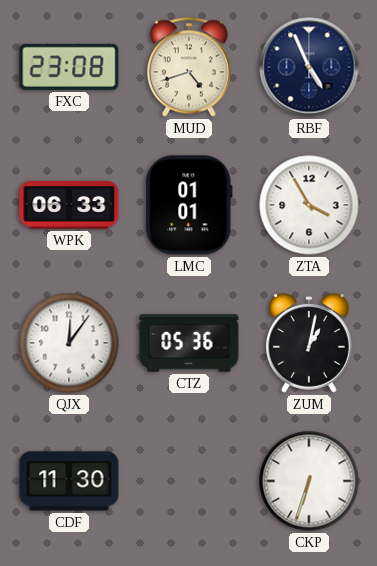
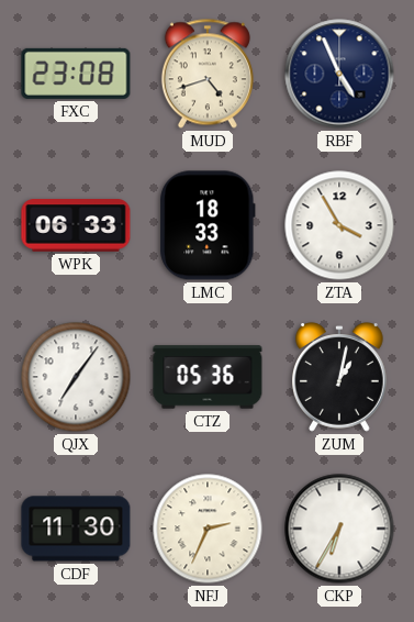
LMC: 01:01 -> 18:33
QJX: 12:06 -> 7:06
NFJ: none -> 2:34
CKP: 6:33 -> 6:35
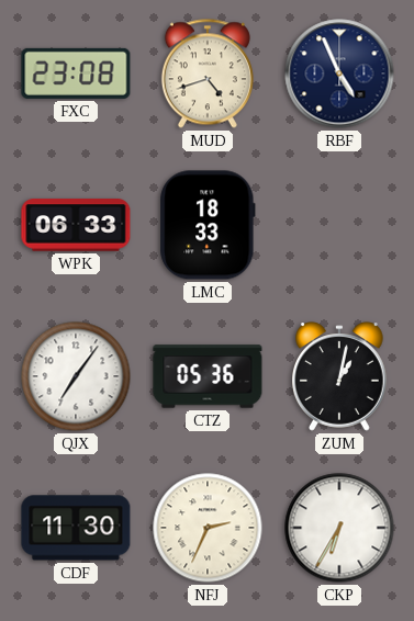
ZTA: 3:55 -> none
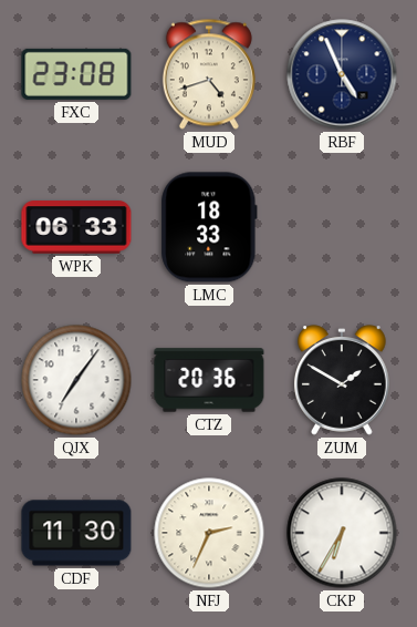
CTZ: 05:36 -> 20:36
ZUM: 1:02 -> 1:50
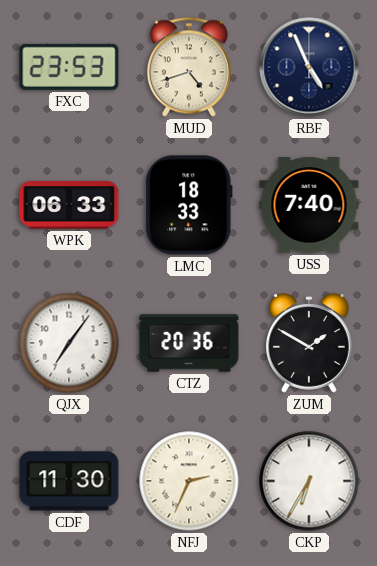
FXC: 23:08 -> 23:53
USS: none -> 7:40
